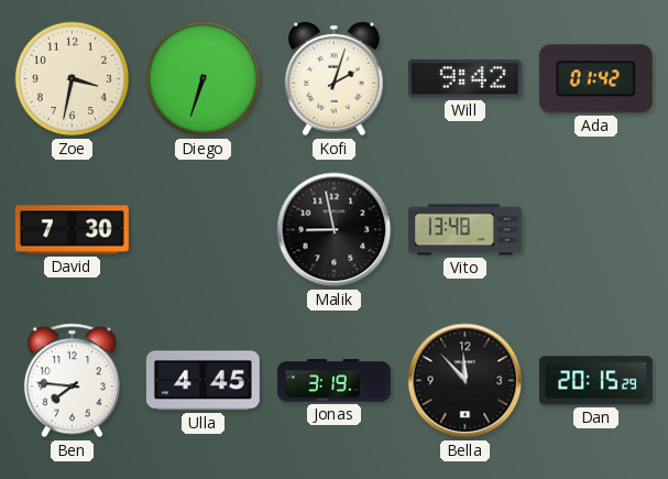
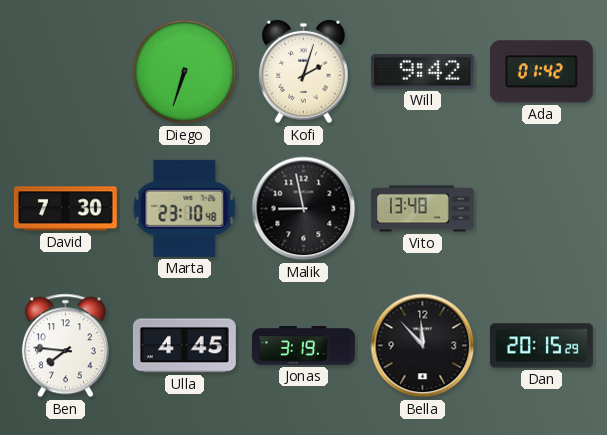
Zoe: 3:32 -> none
Marta: none -> 23:10
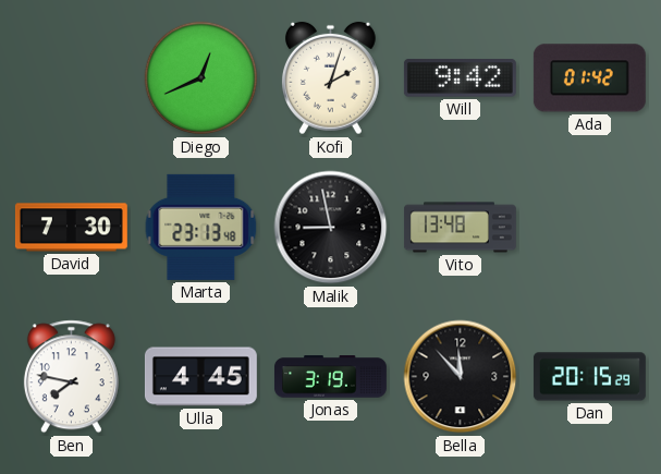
Diego: 6:33 -> 12:41
Marta: 23:10 -> 23:13
Ben: 7:46 -> 7:47
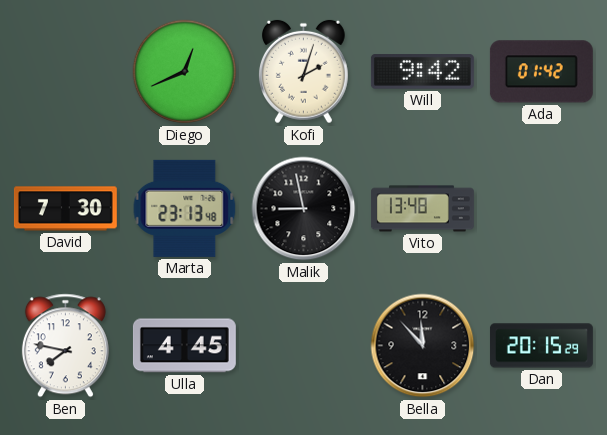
Jonas: 3:19 -> none
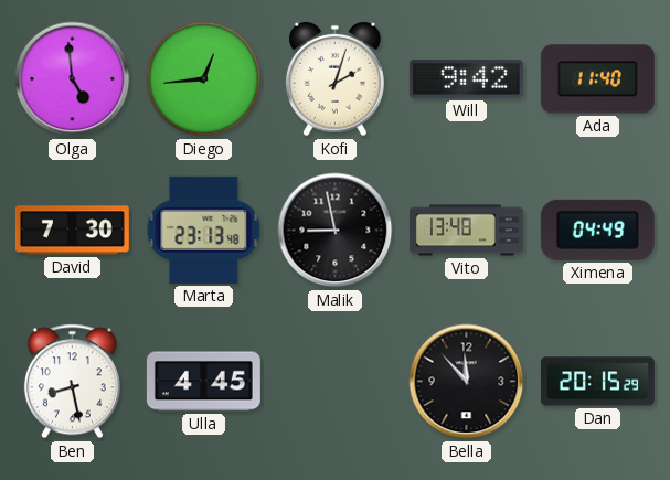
Olga: none -> 4:59
Diego: 12:41 -> 12:44
Ada: 01:42 -> 11:40
Ximena: none -> 04:49
Ben: 7:47 -> 8:28
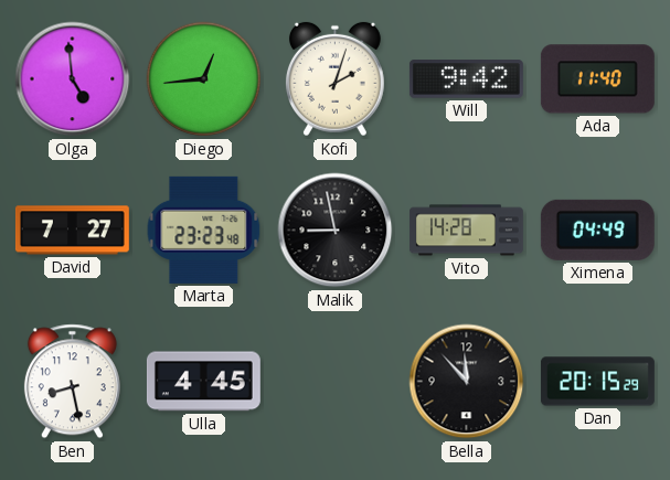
David: 7:30 -> 7:27
Marta: 23:13 -> 23:23
Vito: 13:48 -> 14:28
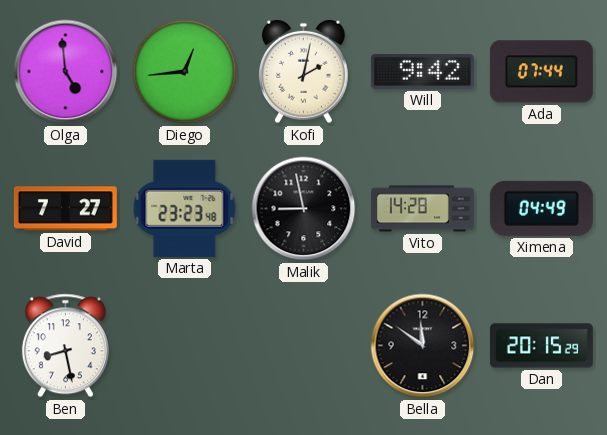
Kofi: 2:03 -> 2:02
Ada: 11:40 -> 07:44
Ulla: 4:45 -> none
Bella: 11:53 -> 11:51
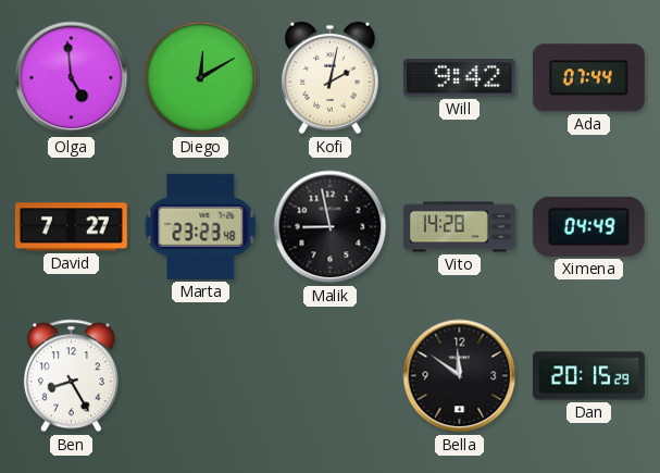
Diego: 12:44 -> 12:10
Ben: 8:28 -> 8:25
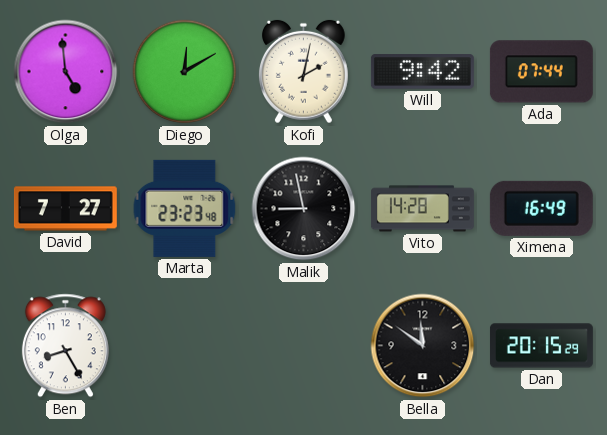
Ximena: 04:49 -> 16:49
